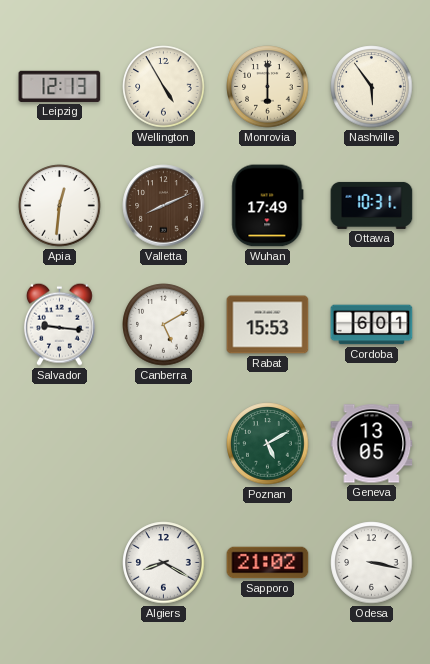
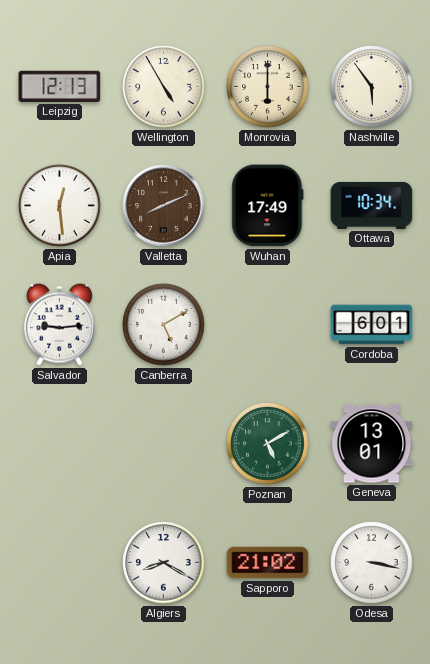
Apia: 12:31 -> 12:29
Ottawa: 10:31 -> 10:34
Salvador: 9:16 -> 9:14
Rabat: 15:53 -> none
Geneva: 13:05 -> 13:01
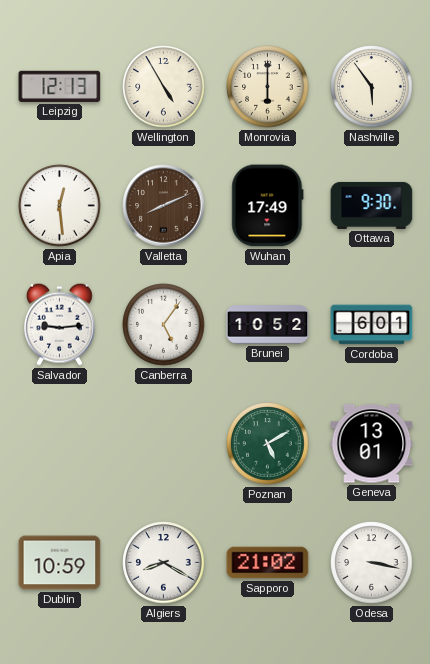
Ottawa: 10:34 -> 9:30
Canberra: 5:10 -> 5:06
Brunei: none -> 10:52
Dublin: none -> 10:59
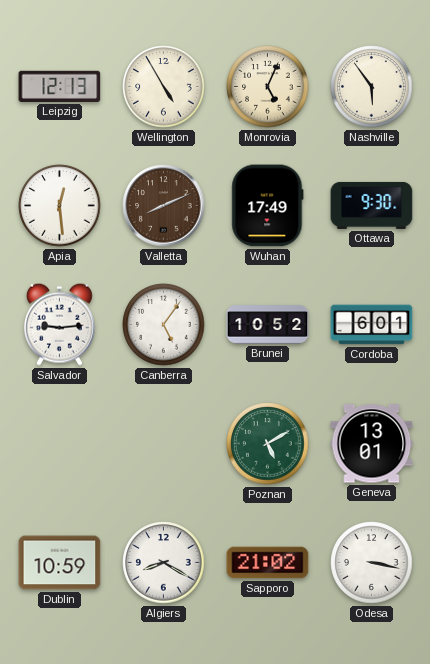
Monrovia: 6:00 -> 5:04
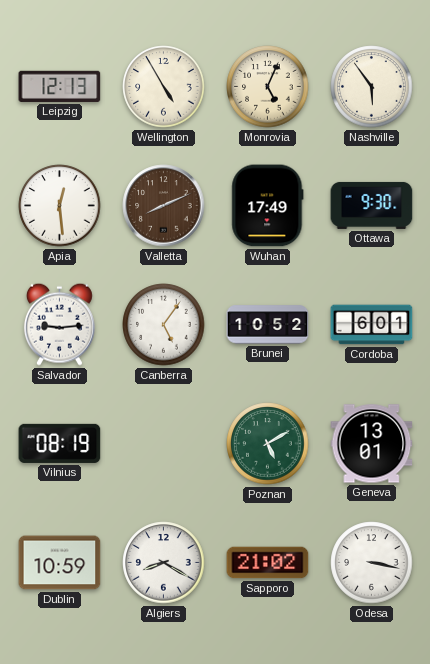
Vilnius: none -> 08:19
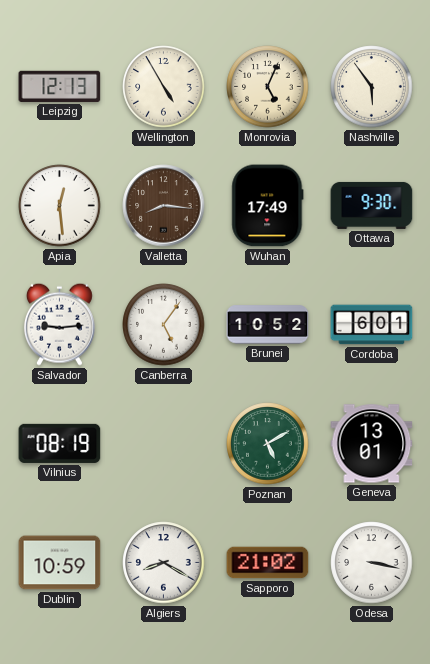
Valletta: 8:11 -> 8:16
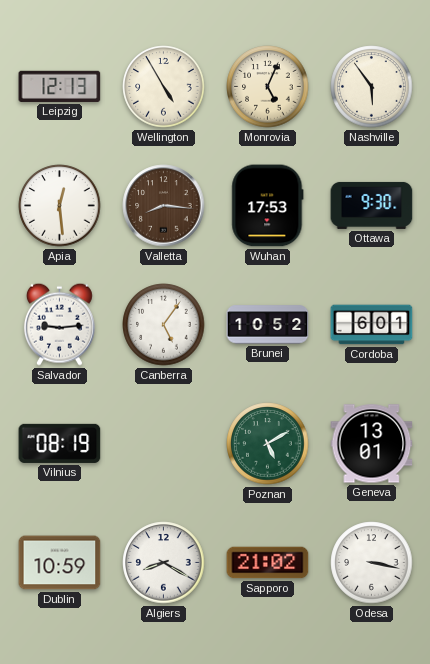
Wuhan: 17:49 -> 17:53
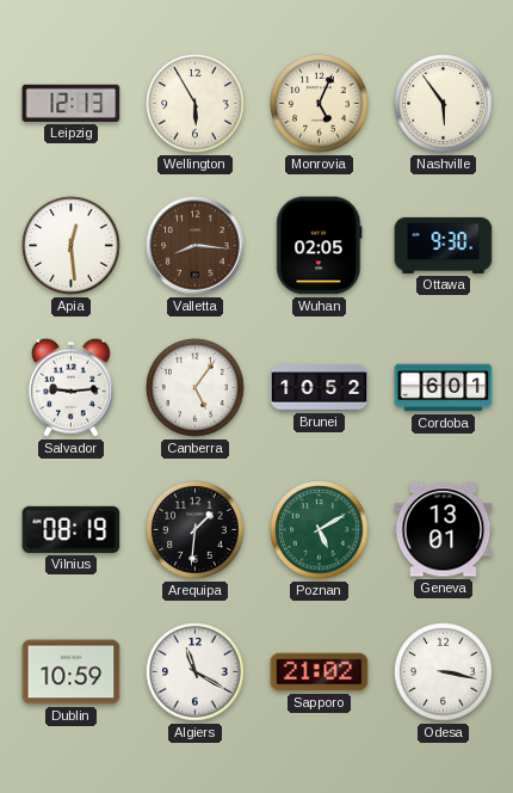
Wellington: 4:55 -> 5:55
Wuhan: 17:53 -> 02:05
Arequipa: none -> 1:31
Algiers: 8:20 -> 11:20
